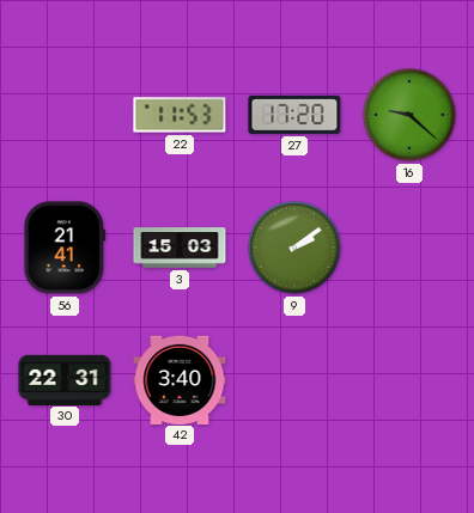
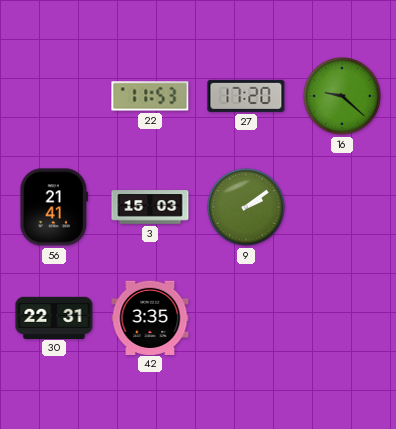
42: 3:40 -> 3:35
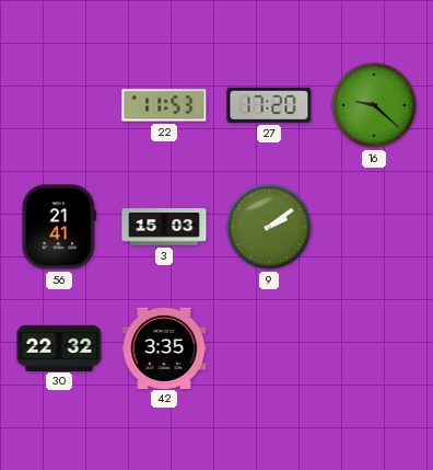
30: 22:31 -> 22:32
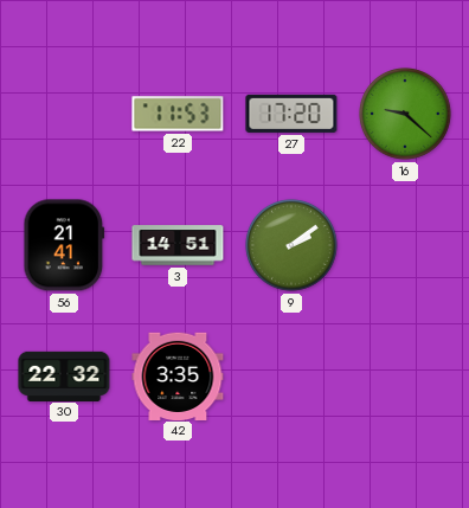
3: 15:03 -> 14:51
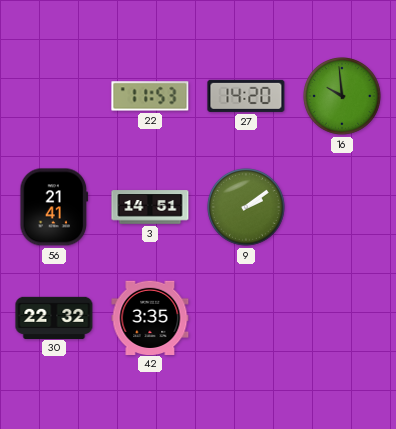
27: 17:20 -> 14:20
16: 9:22 -> 9:59
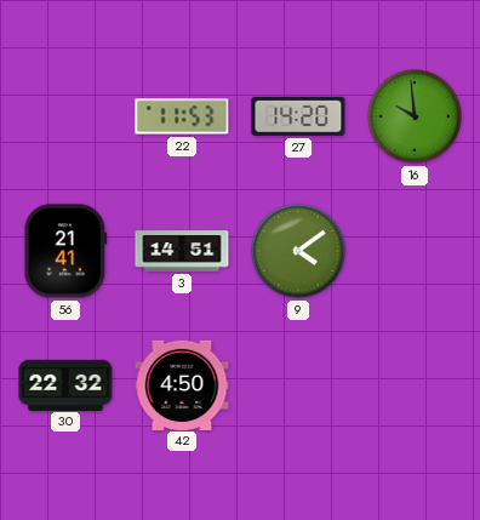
9: 2:09 -> 4:09
42: 3:35 -> 4:50
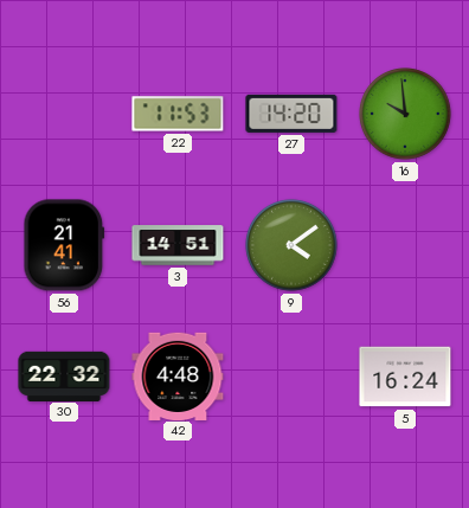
42: 4:50 -> 4:48
5: none -> 16:24
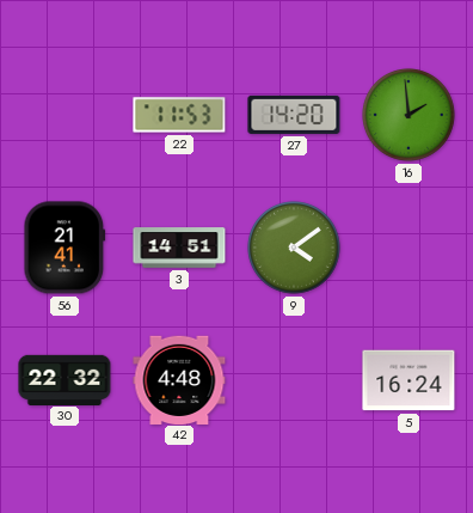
16: 9:59 -> 1:59
